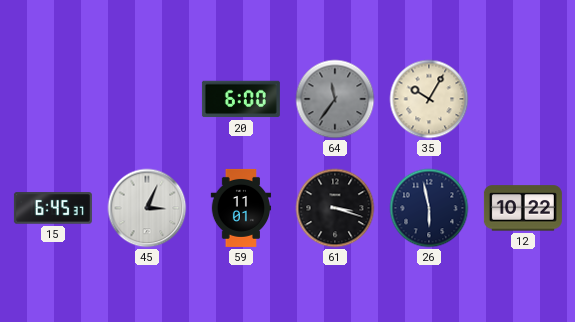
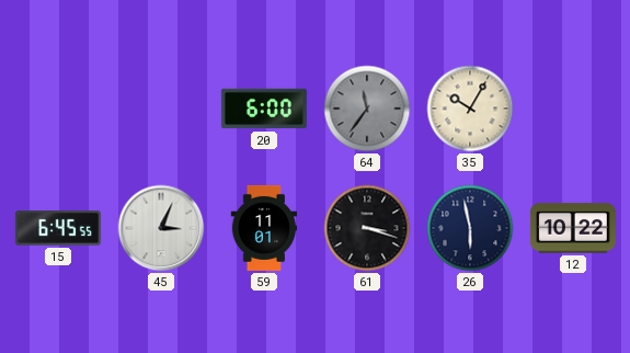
15: 6:45:37 -> 6:45:55
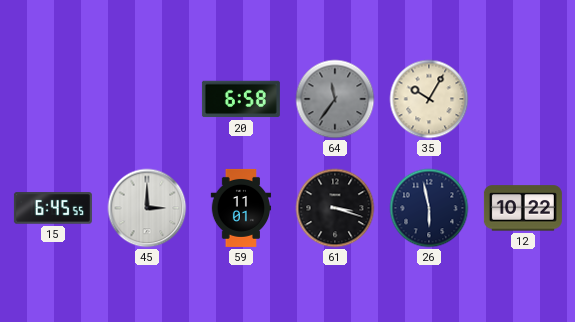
20: 6:00 -> 6:58
45: 3:04 -> 3:00
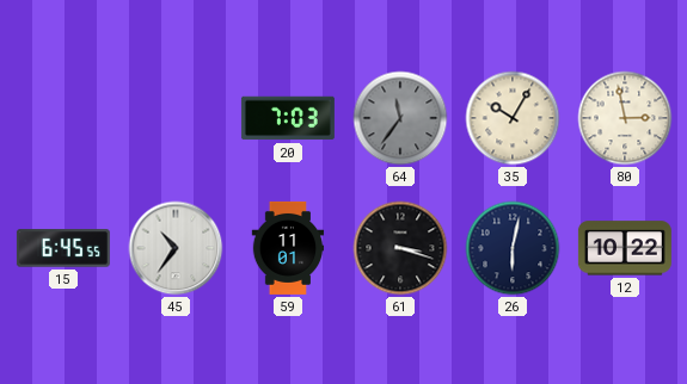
20: 6:58 -> 7:03
80: none -> 2:58
45: 3:00 -> 10:36
26: 5:58 -> 6:02
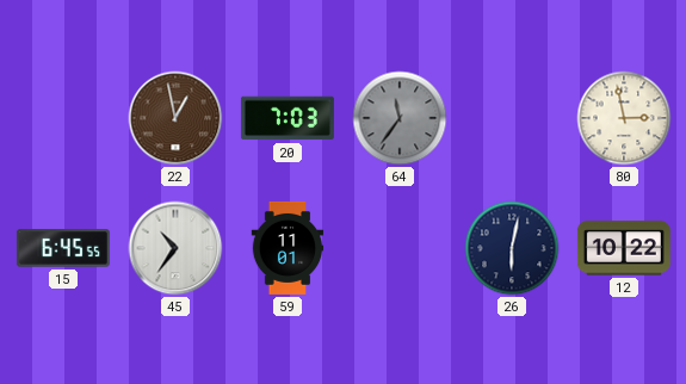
22: none -> 12:58
35: 10:05 -> none
61: 3:18 -> none
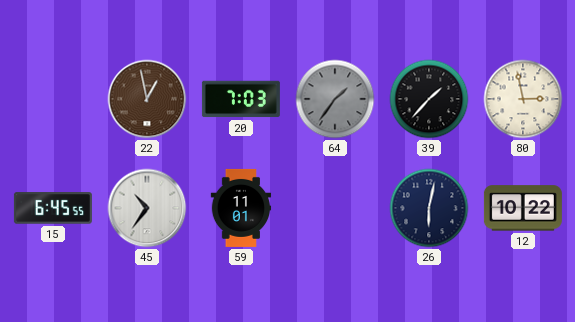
64: 11:36 -> 1:36
39: none -> 1:37
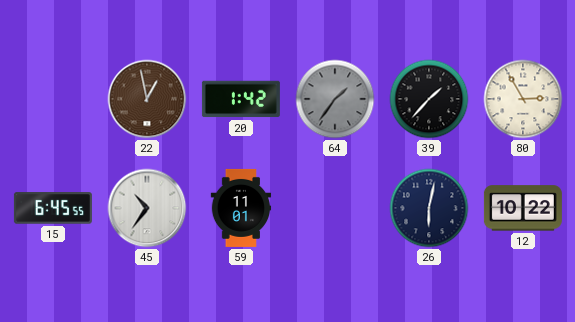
20: 7:03 -> 1:42
80: 2:58 -> 2:55
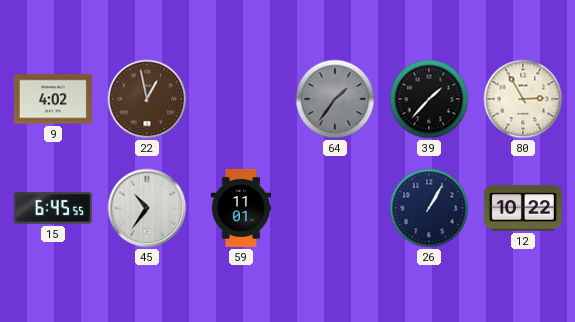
9: none -> 4:02
20: 1:42 -> none
26: 6:02 -> 1:05
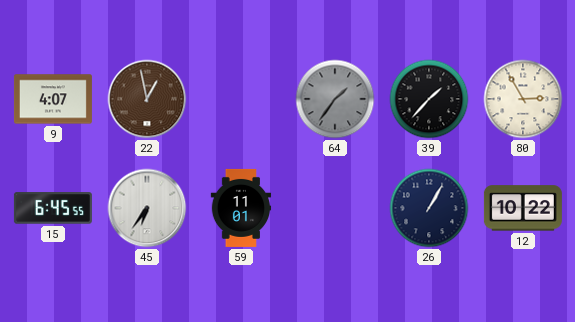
9: 4:02 -> 4:07
45: 10:36 -> 6:36
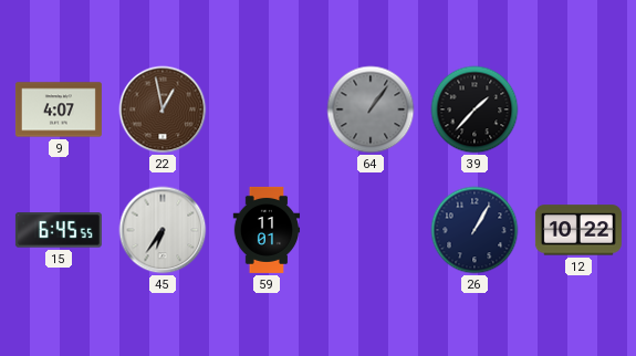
64: 1:36 -> 1:06
80: 2:55 -> none
